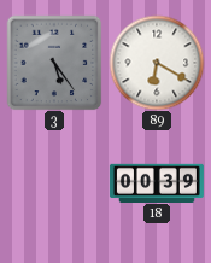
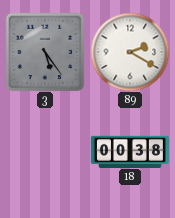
89: 6:20 -> 2:20
18: 00:39 -> 00:38
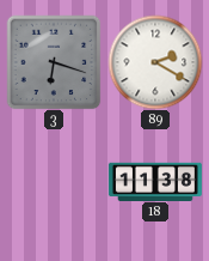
3: 5:24 -> 6:18
18: 00:38 -> 11:38
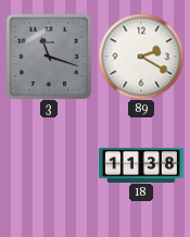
3: 6:18 -> 11:18
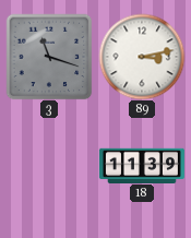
89: 2:20 -> 3:13
18: 11:38 -> 11:39
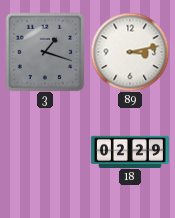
3: 11:18 -> 1:18
18: 11:39 -> 02:29
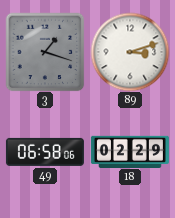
89: 3:13 -> 3:12
49: none -> 06:58
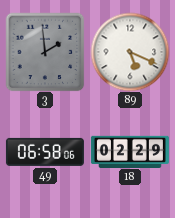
3: 1:18 -> 1:59
89: 3:12 -> 5:19
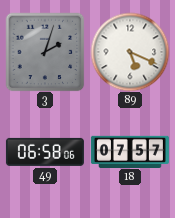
3: 1:59 -> 2:03
18: 02:29 -> 07:57
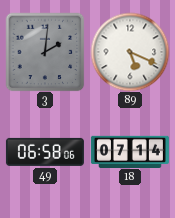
3: 2:03 -> 2:01
18: 07:57 -> 07:14
